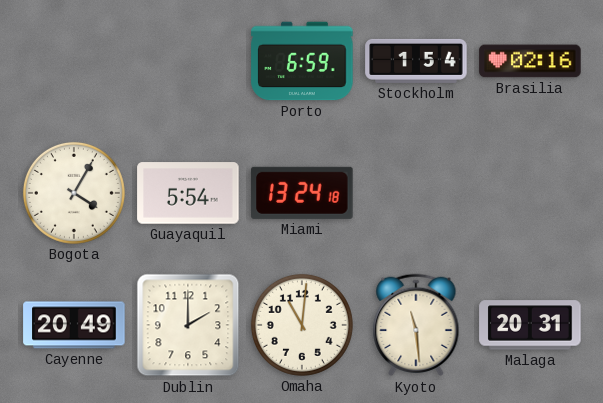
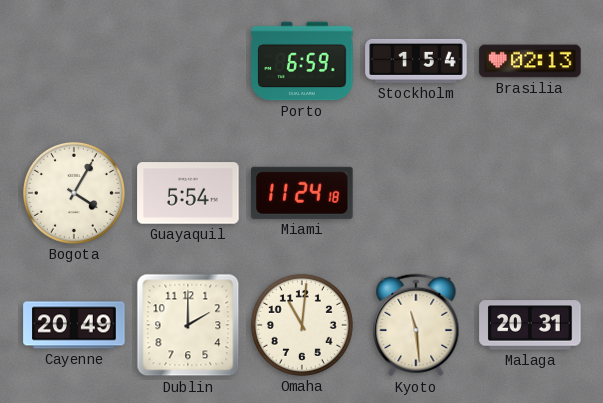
Brasilia: 02:16 -> 02:13
Miami: 13:24 -> 11:24
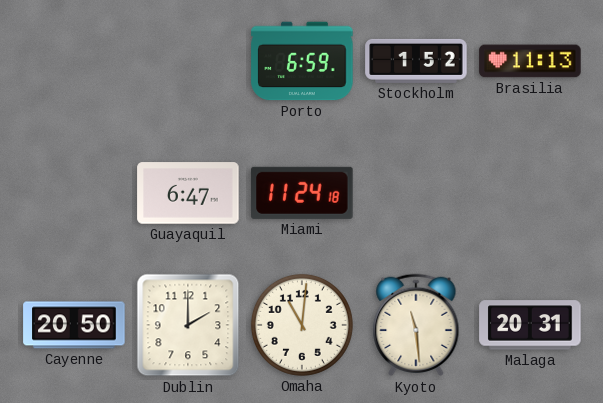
Stockholm: 1:54 -> 1:52
Brasilia: 02:13 -> 11:13
Bogota: 4:05 -> none
Guayaquil: 5:54 -> 6:47
Cayenne: 20:49 -> 20:50
